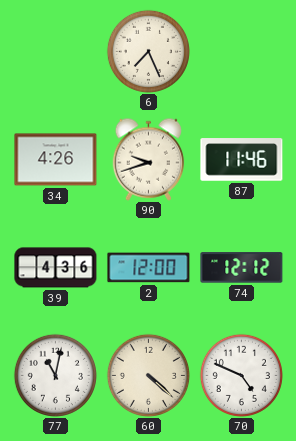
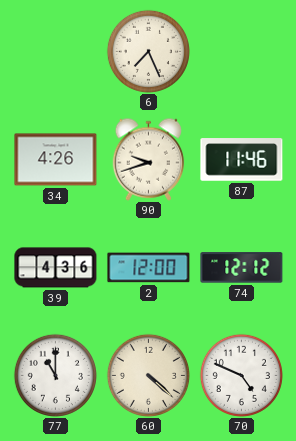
77: 11:02 -> 11:00
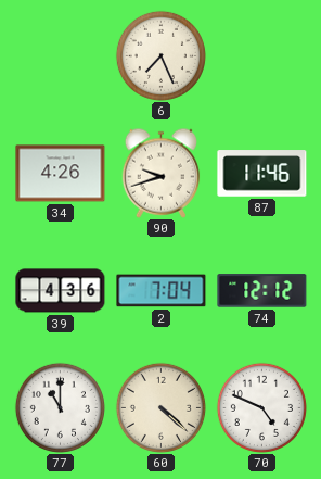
2: 12:00 -> 7:04
